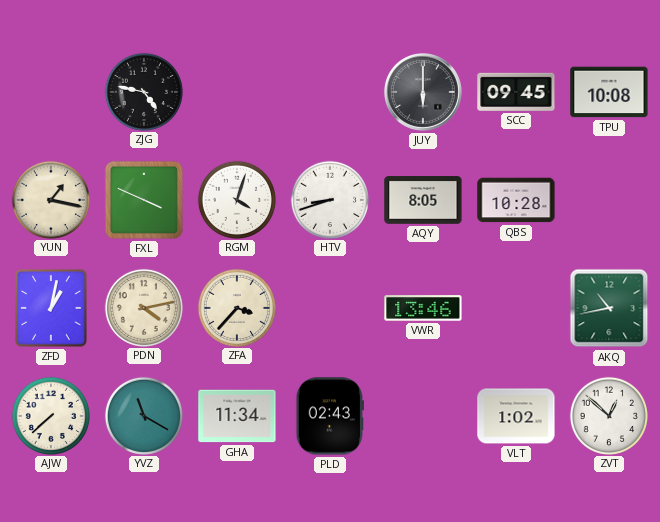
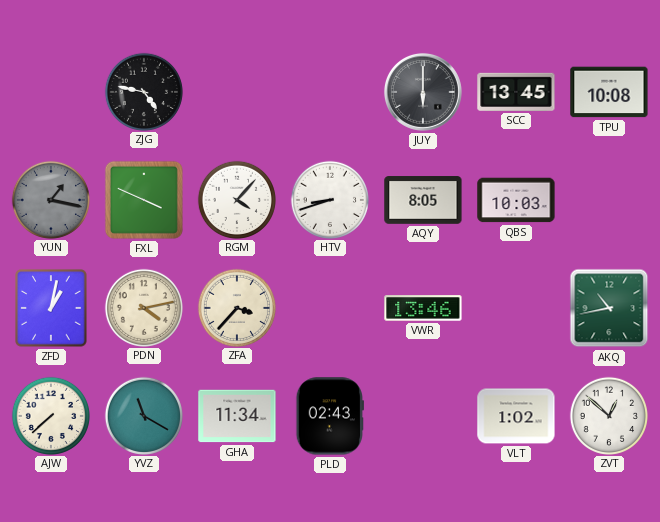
SCC: 09:45 -> 13:45
YUN dial: cream -> grey
RGM: 4:03 -> 4:07
QBS: 10:28 -> 10:03
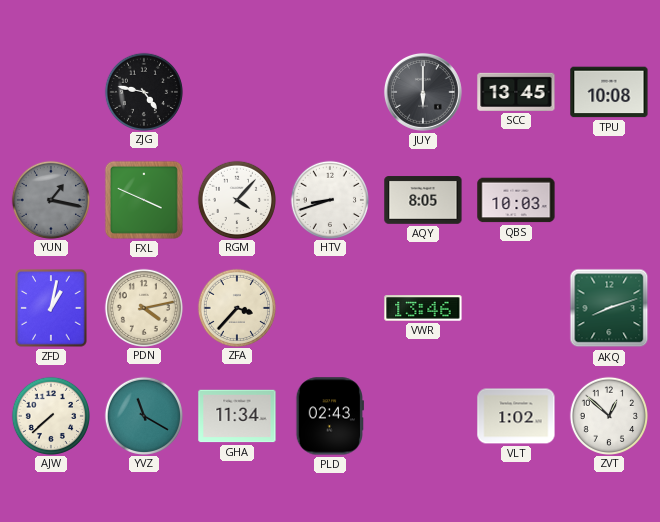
AKQ: 10:43 -> 8:12
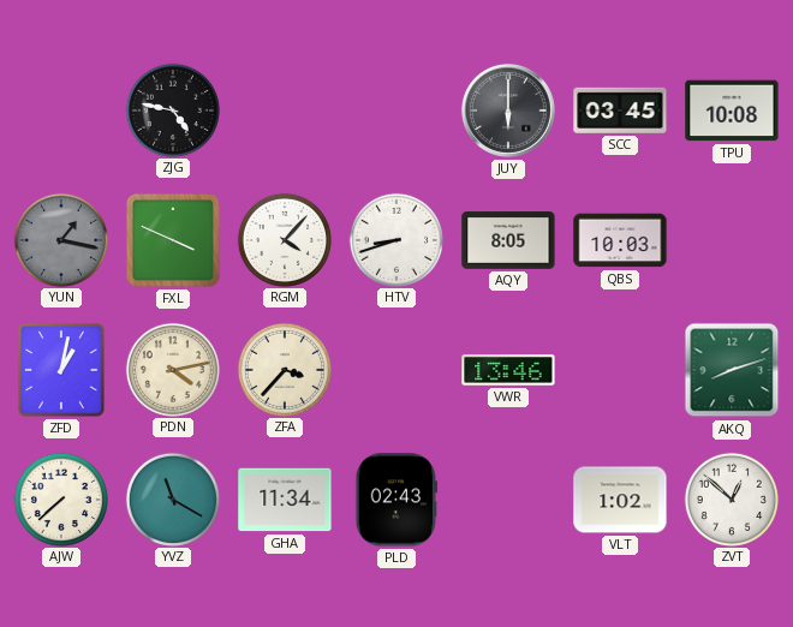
SCC: 13:45 -> 03:45
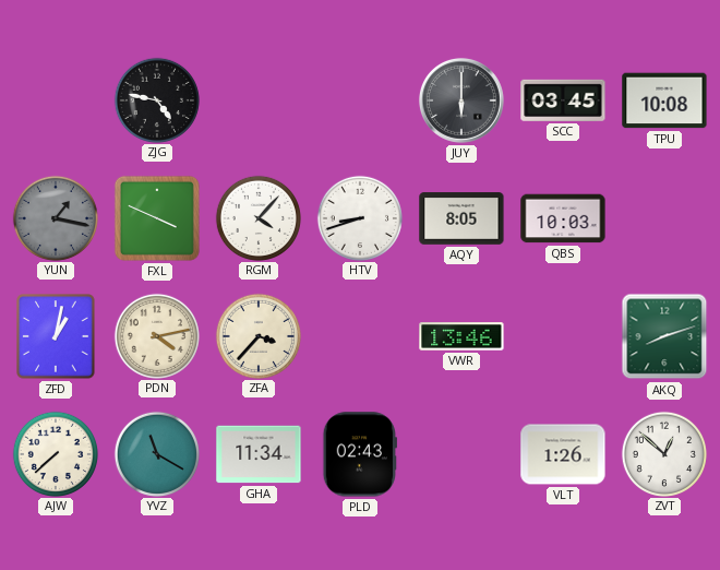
VLT: 1:02 -> 1:26
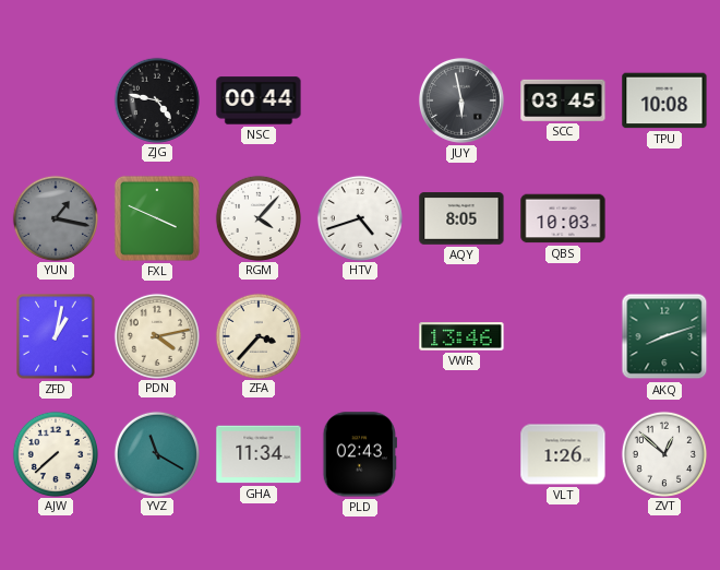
NSC: none -> 00:44
JUY: 6:00 -> 5:58
HTV: 8:42 -> 4:42
